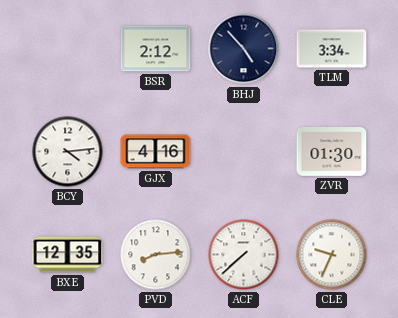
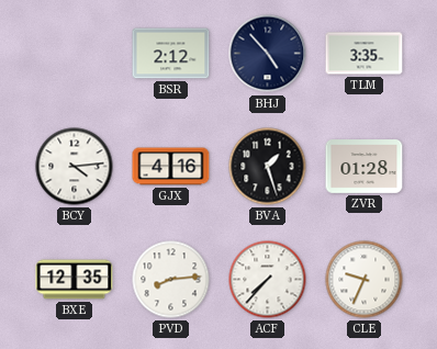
TLM: 3:34 -> 3:35
BVA: none -> 1:27
ZVR: 01:30 -> 01:28
ACF: 7:38 -> 7:37
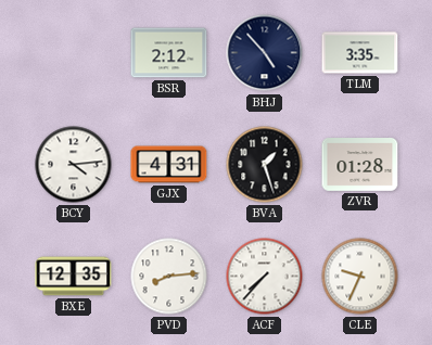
GJX: 4:16 -> 4:31
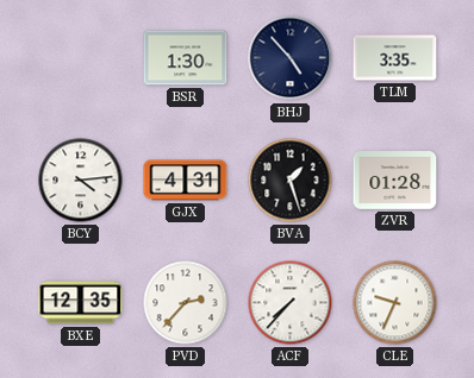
BSR: 2:12 -> 1:30
PVD: 8:14 -> 2:37
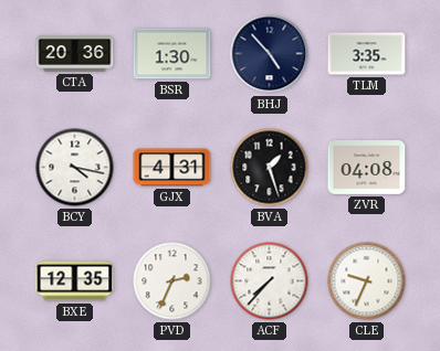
CTA: none -> 20:36
BCY: 4:14 -> 4:17
ZVR: 01:28 -> 04:08
PVD: 2:37 -> 2:34
